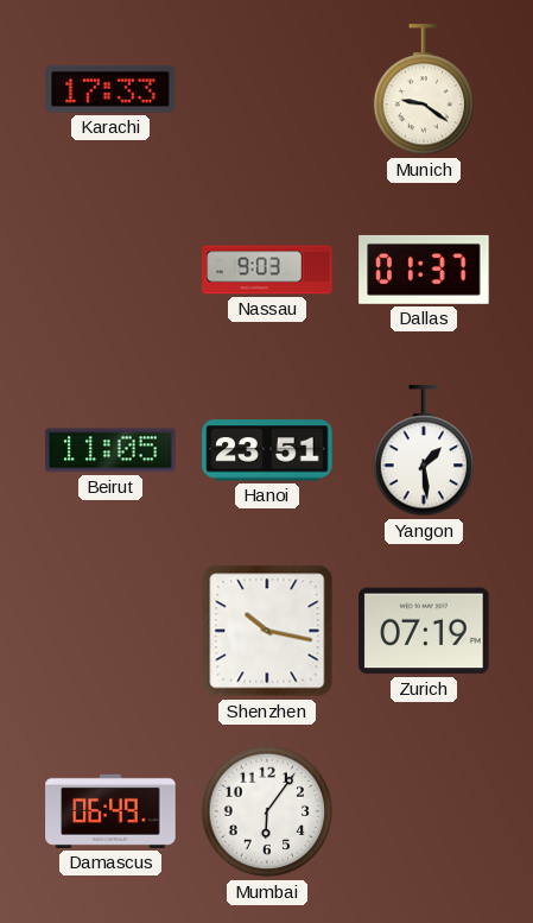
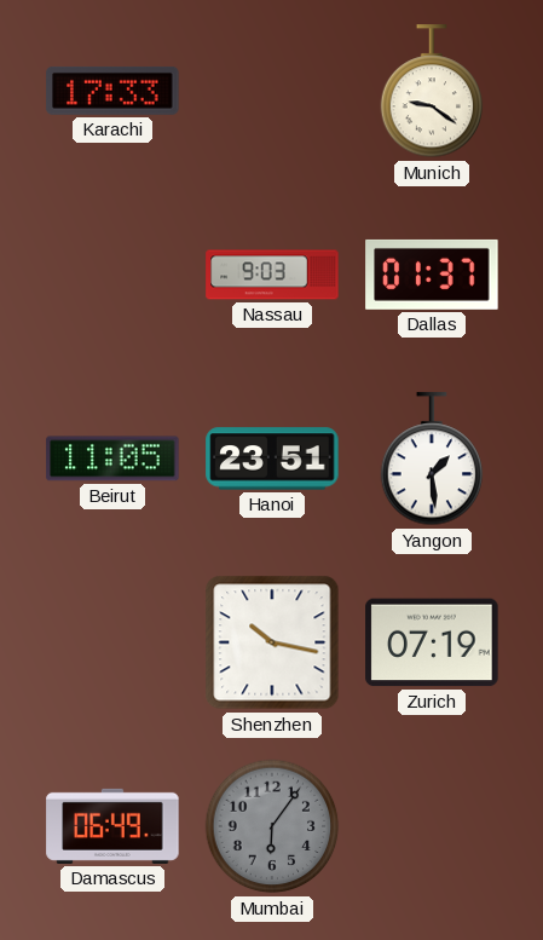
Mumbai dial: white -> grey
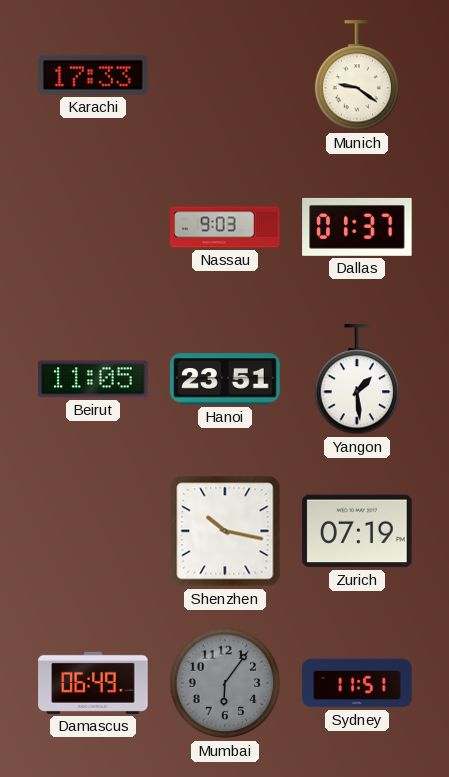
Sydney: none -> 11:51
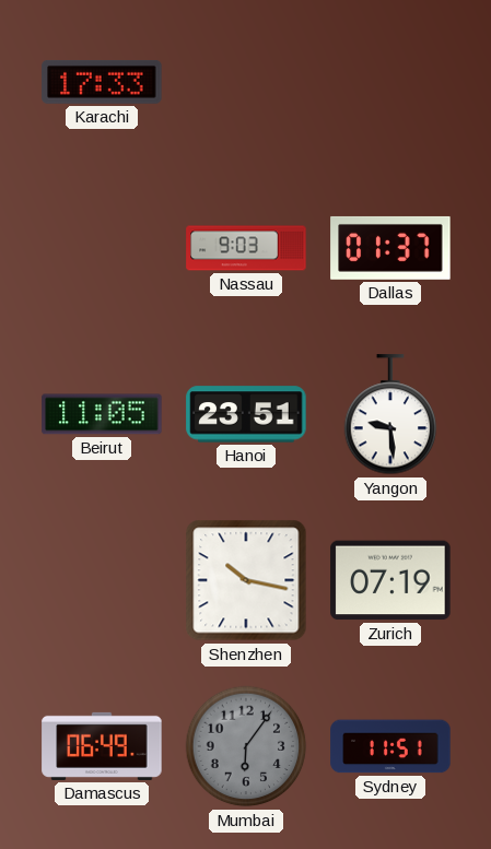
Munich: 9:21 -> none
Yangon: 1:29 -> 9:29
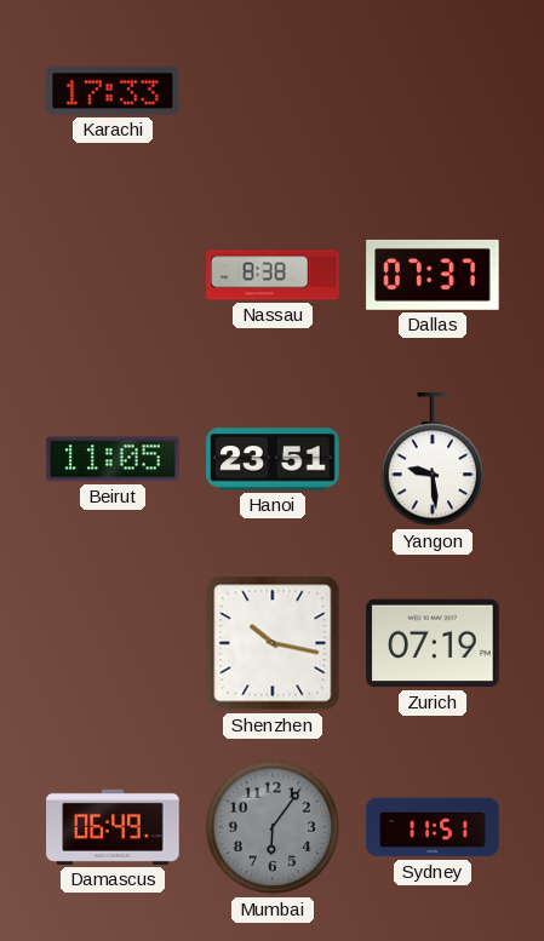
Nassau: 9:03 -> 8:38
Dallas: 01:37 -> 07:37
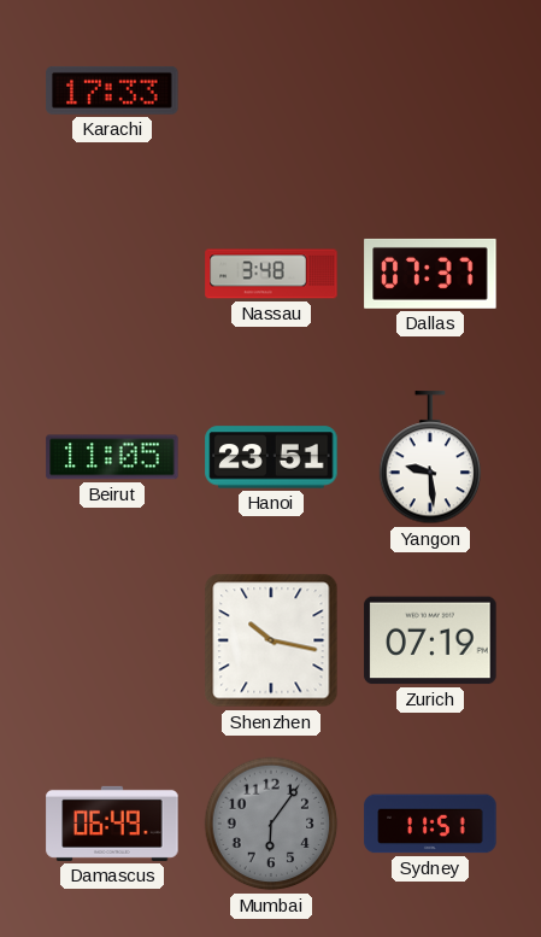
Nassau: 8:38 -> 3:48
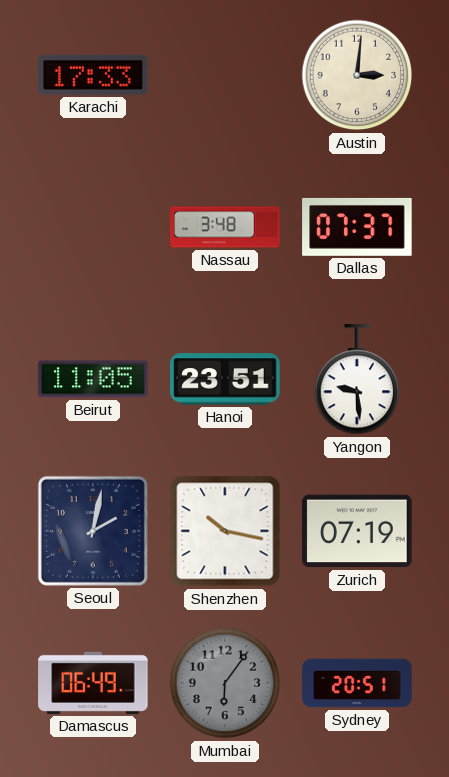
Austin: none -> 3:01
Seoul: none -> 2:02
Sydney: 11:51 -> 20:51
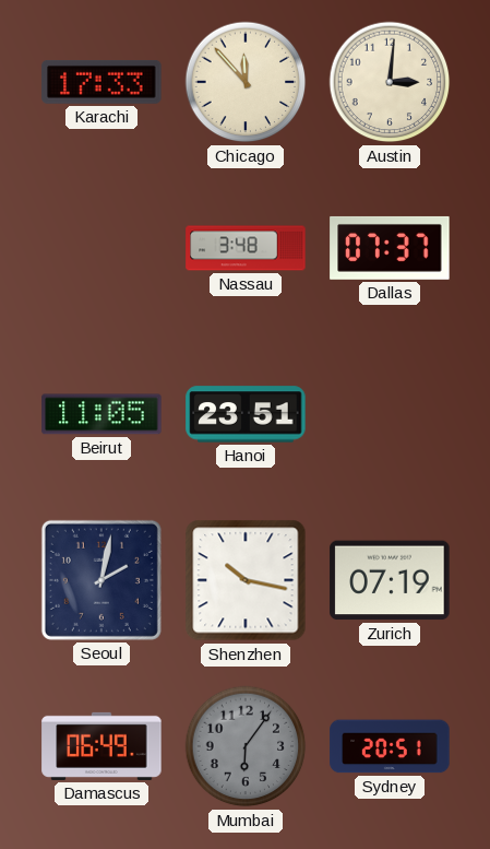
Chicago: none -> 11:53
Yangon: 9:29 -> none
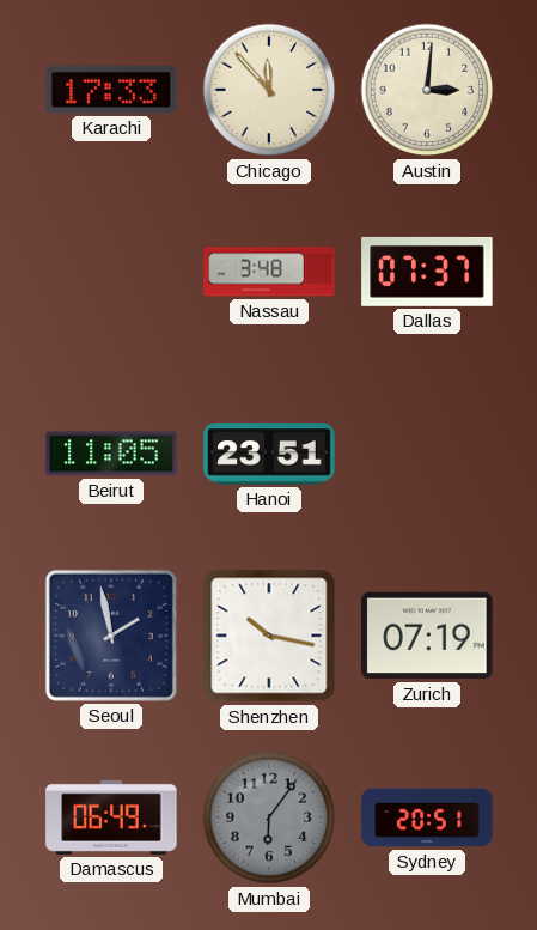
Seoul: 2:02 -> 1:58
